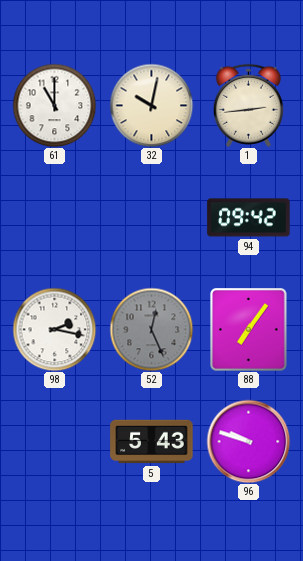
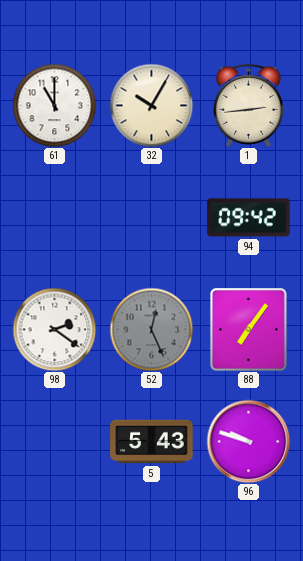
32: 10:02 -> 10:05
98: 2:17 -> 2:21
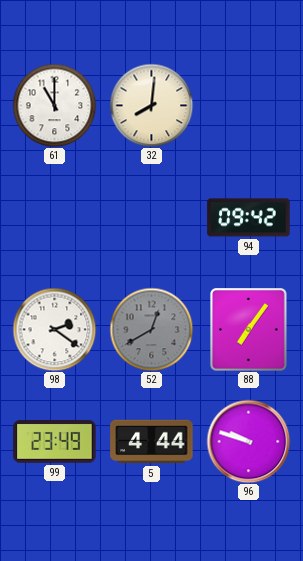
32: 10:05 -> 8:01
1: 2:44 -> none
52: 12:26 -> 12:40
99: none -> 23:49
5: 5:43 -> 4:44
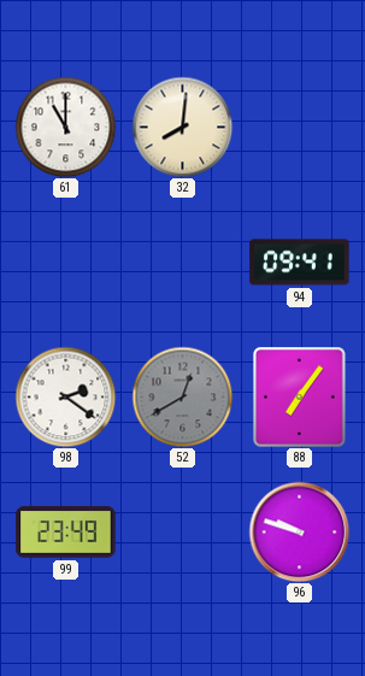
94: 09:42 -> 09:41
5: 4:44 -> none
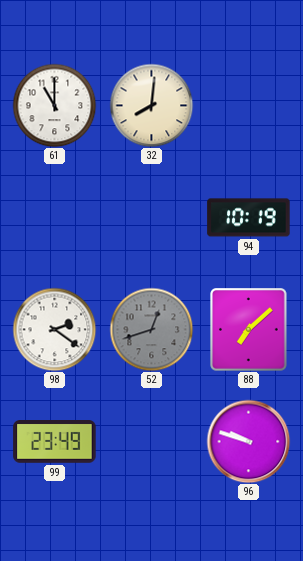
94: 09:41 -> 10:19
52: 12:40 -> 12:42
88: 7:06 -> 7:08
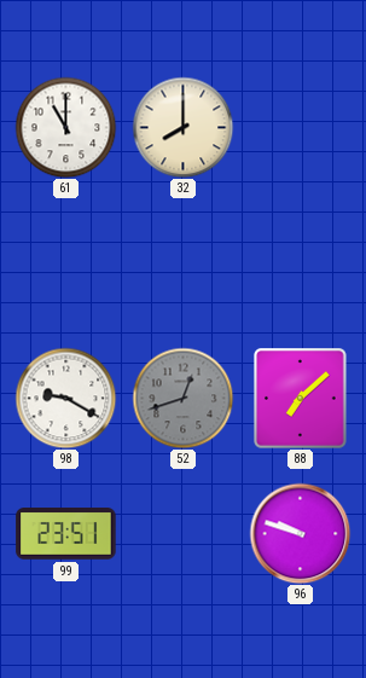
32: 8:01 -> 8:00
94: 10:19 -> none
98: 2:21 -> 9:20
99: 23:49 -> 23:51
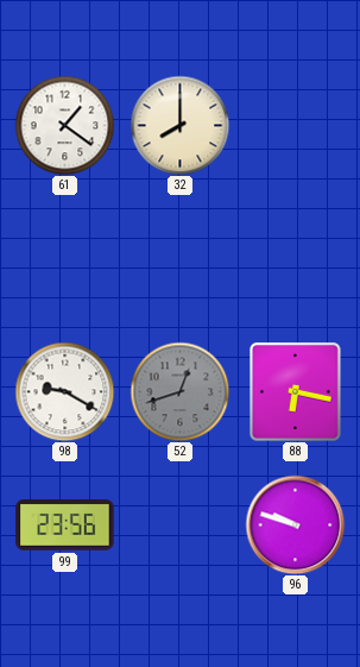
61: 11:00 -> 1:21
88: 7:08 -> 6:17
99: 23:51 -> 23:56
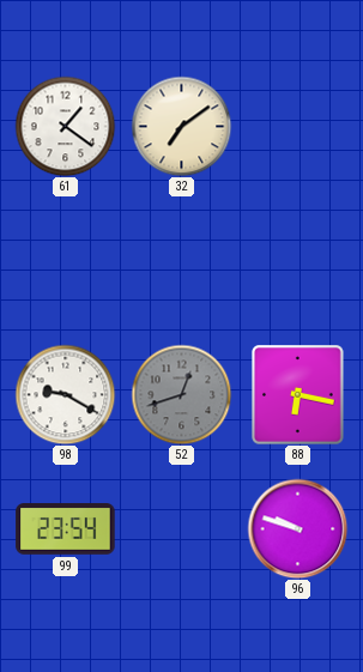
32: 8:00 -> 7:09
99: 23:56 -> 23:54
